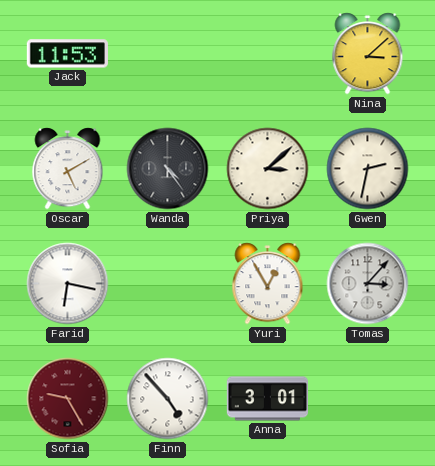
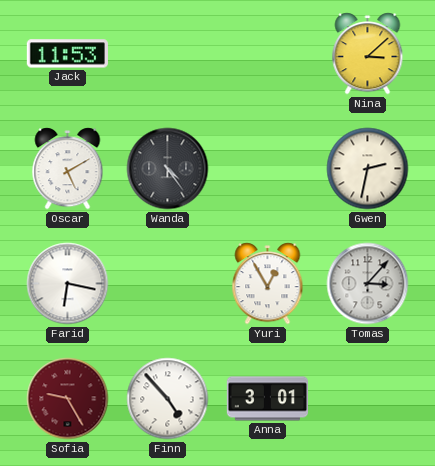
Priya: 3:08 -> none
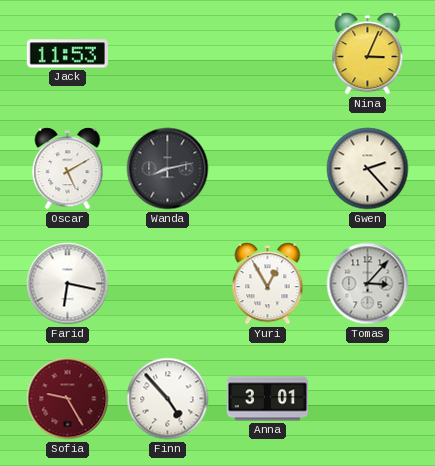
Nina: 3:08 -> 3:04
Wanda: 4:24 -> 8:13
Gwen: 2:32 -> 2:23
